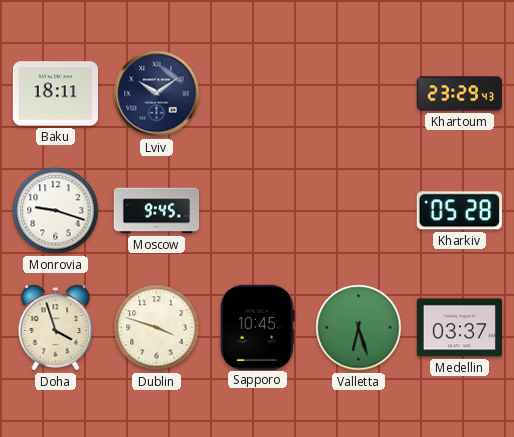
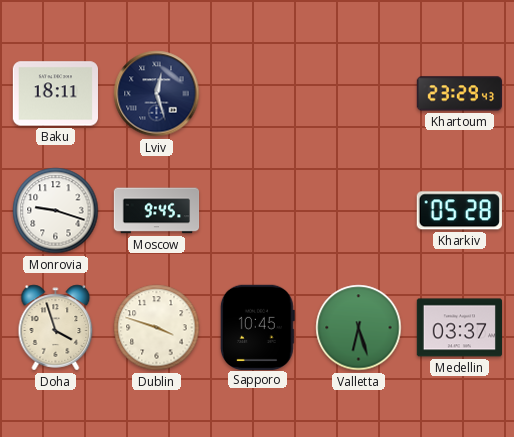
Lviv: 10:09 -> 12:27
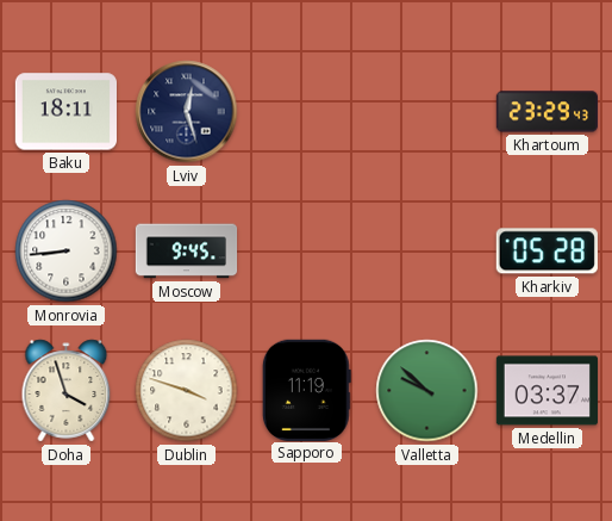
Monrovia: 9:18 -> 8:44
Sapporo: 10:45 -> 11:19
Valletta: 6:27 -> 9:52
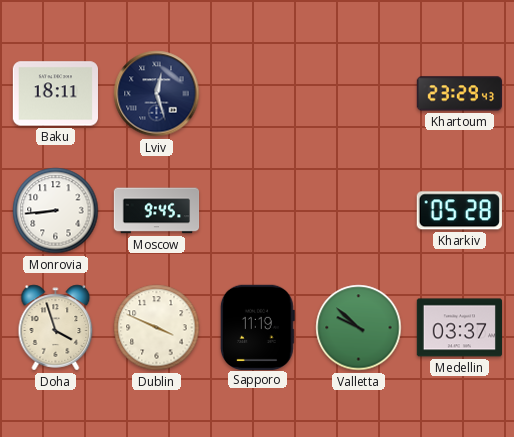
Dublin: 3:48 -> 3:49
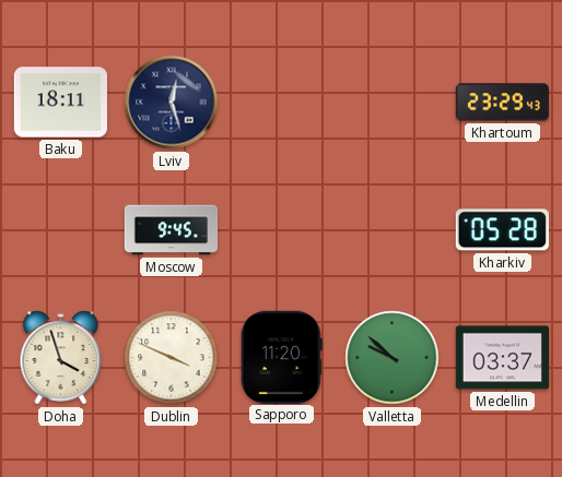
Monrovia: 8:44 -> none
Sapporo: 11:19 -> 11:20
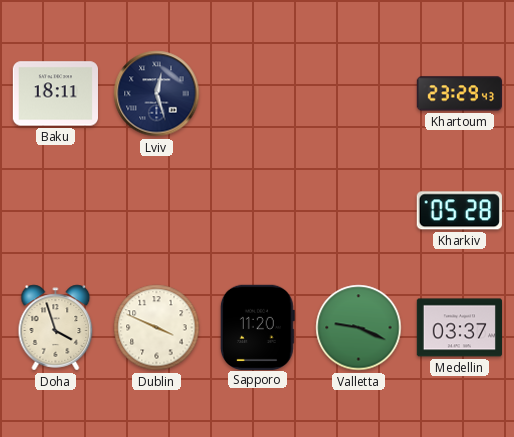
Moscow: 9:45 -> none
Valletta: 9:52 -> 9:19
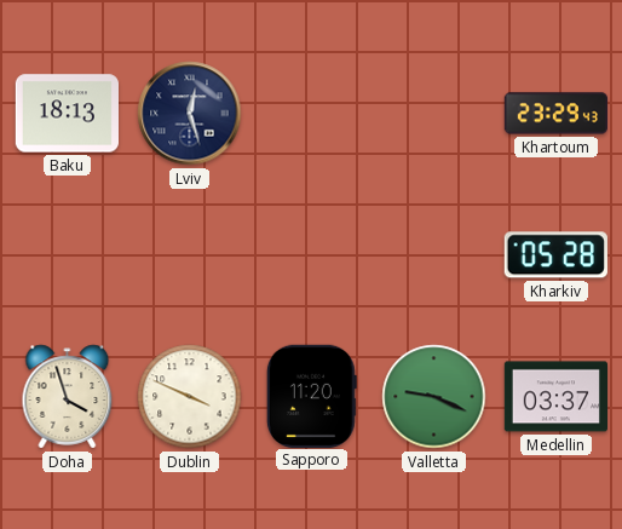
Baku: 18:11 -> 18:13
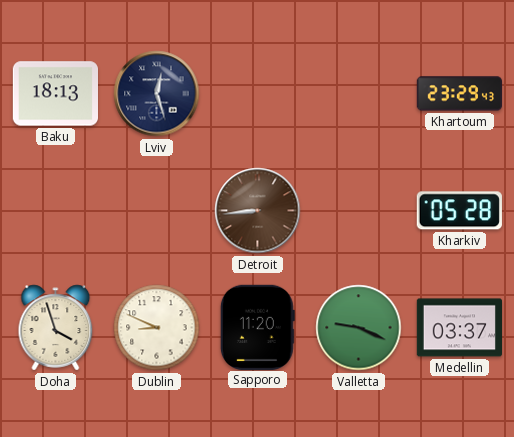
Detroit: none -> 8:44
Dublin: 3:49 -> 8:49
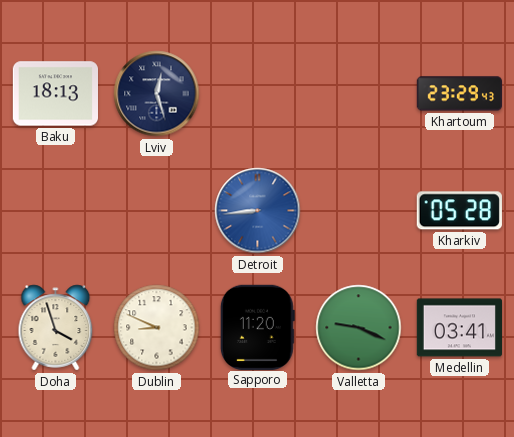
Detroit dial: brown -> blue
Medellin: 03:37 -> 03:41
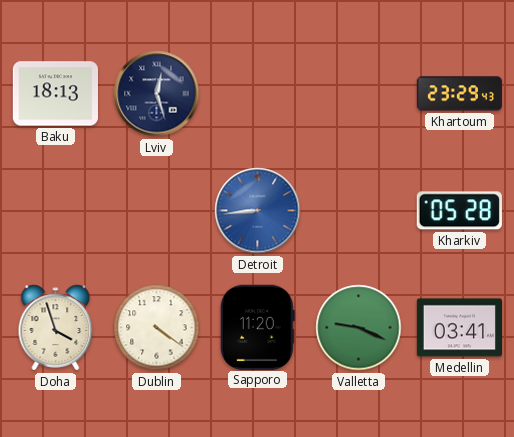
Dublin: 8:49 -> 4:21
